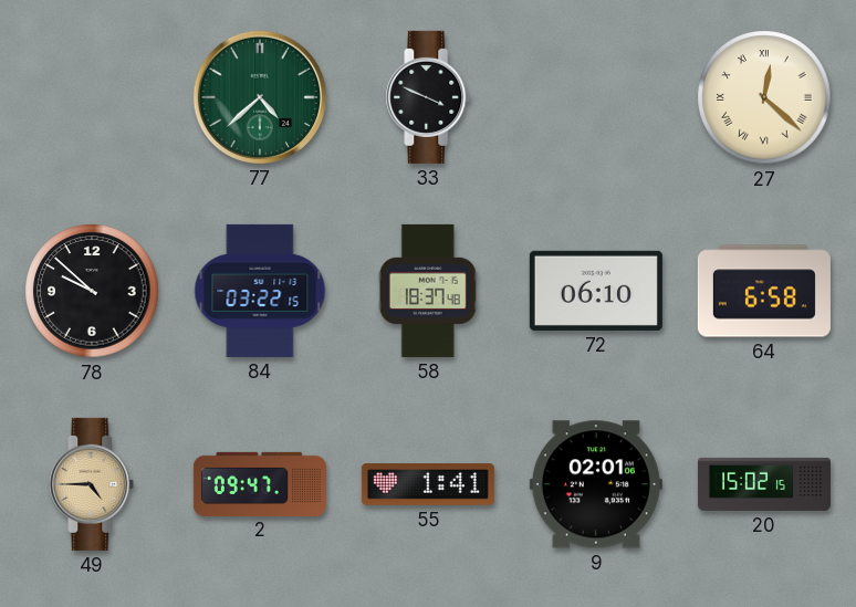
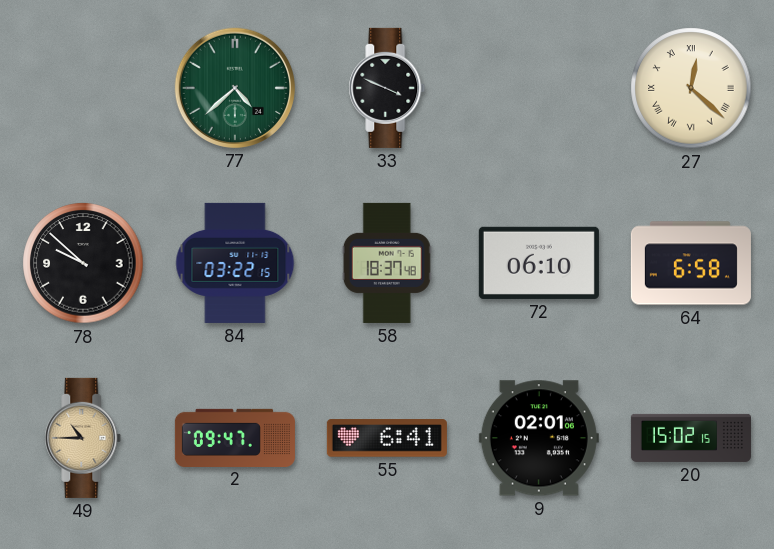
49: 4:45 -> 10:45
55: 1:41 -> 6:41
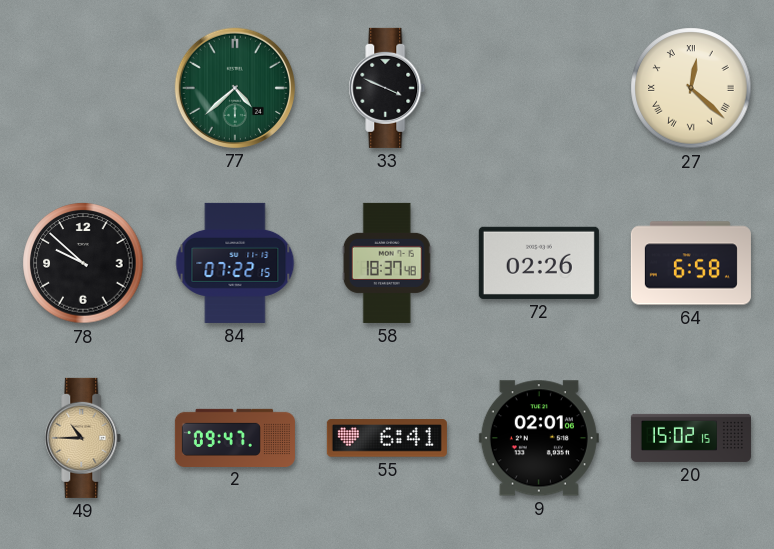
84: 03:22 -> 07:22
72: 06:10 -> 02:26
